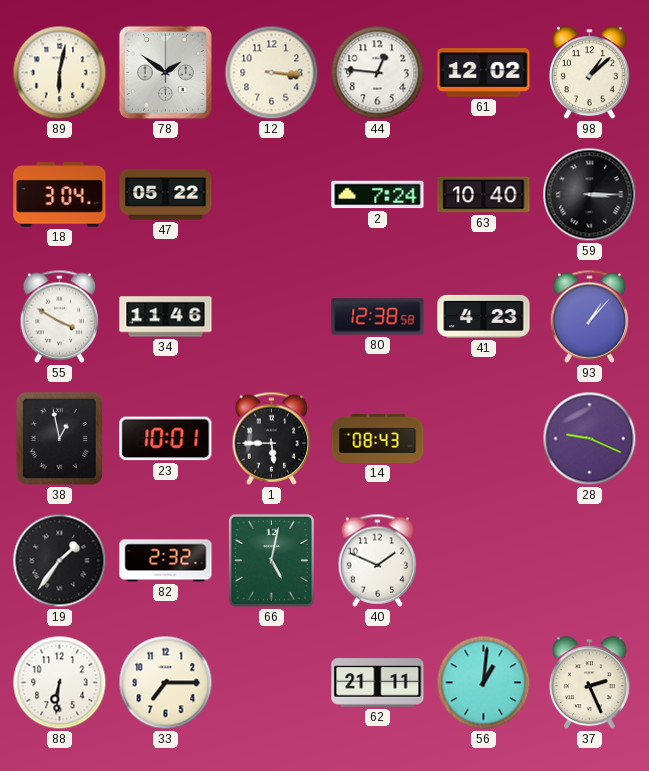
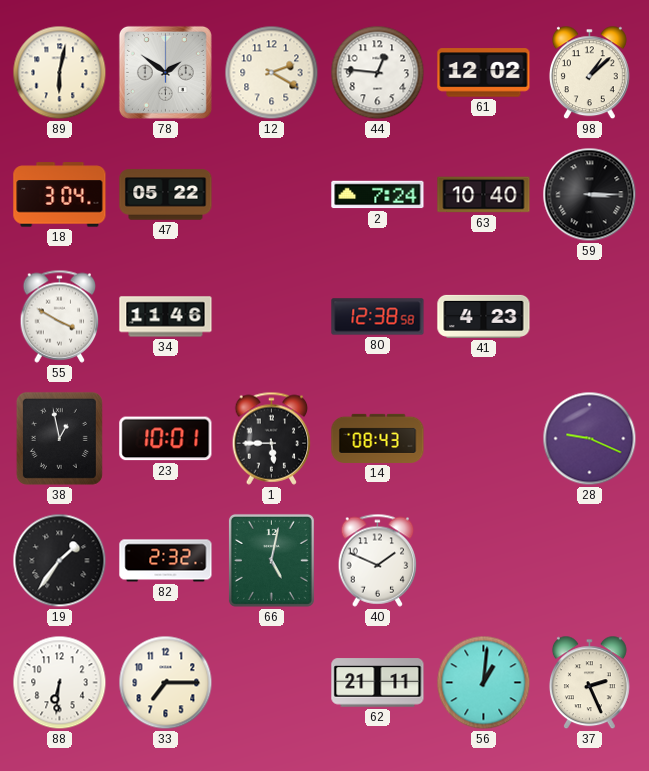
12: 3:16 -> 2:20
93: 1:07 -> none
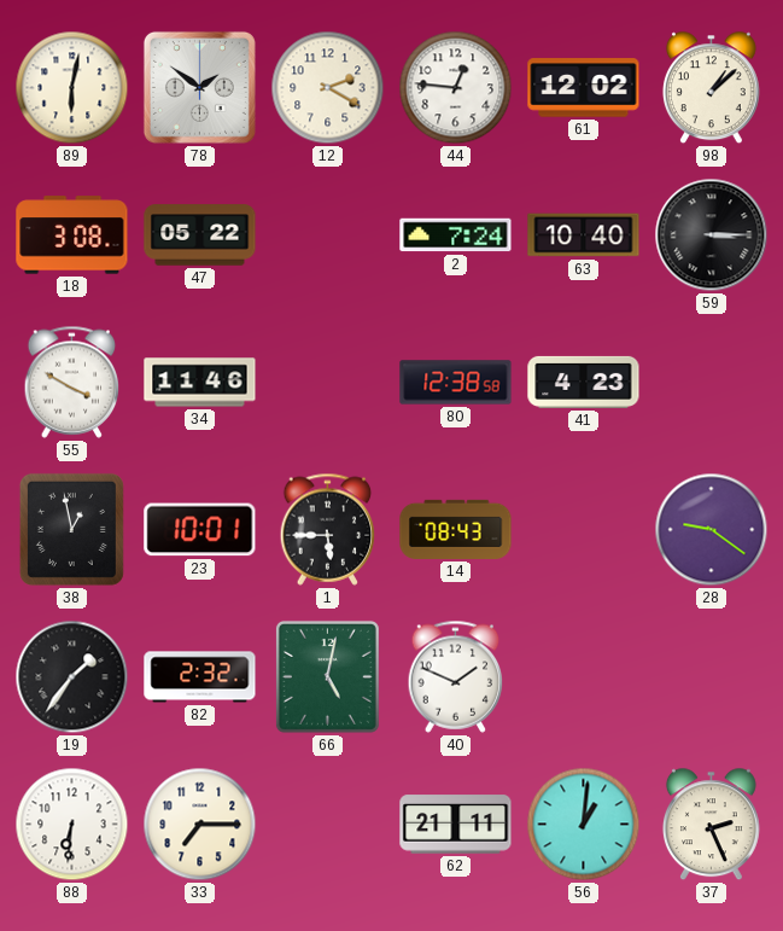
18: 3:04 -> 3:08
28: 9:19 -> 9:21
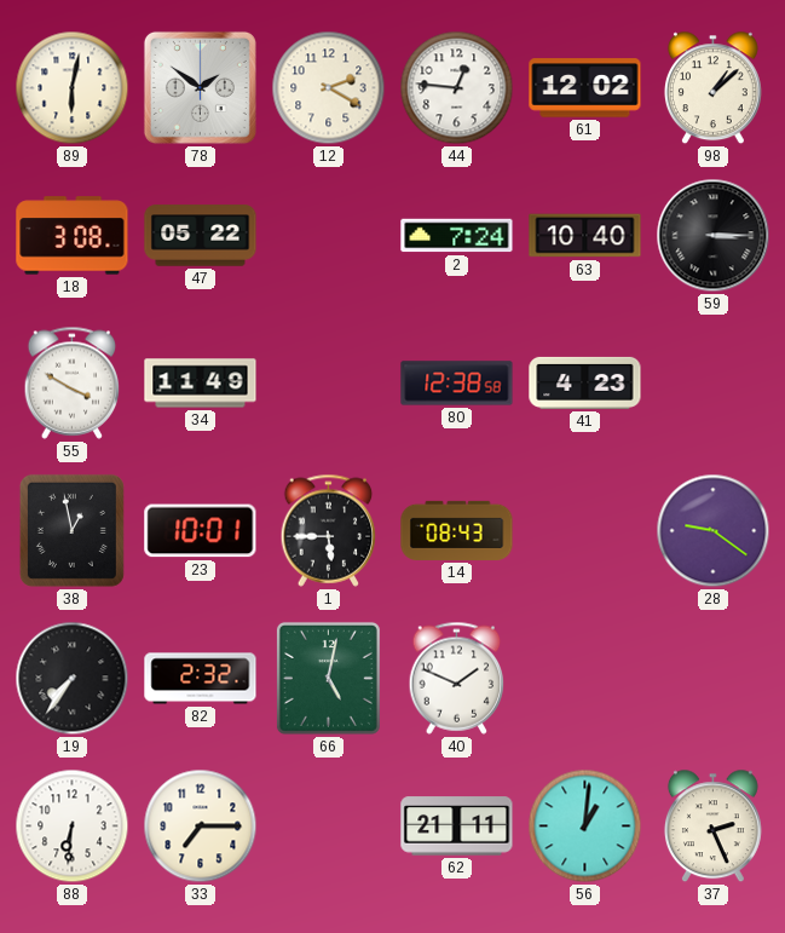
34: 11:46 -> 11:49
19: 1:36 -> 7:36
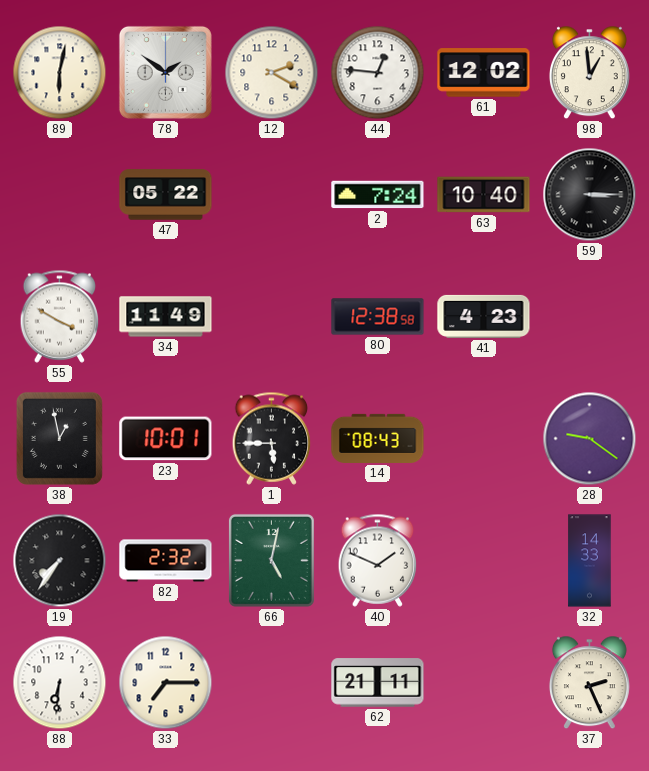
98: 1:08 -> 12:59
18: 3:08 -> none
32: none -> 14:33
56: 1:01 -> none
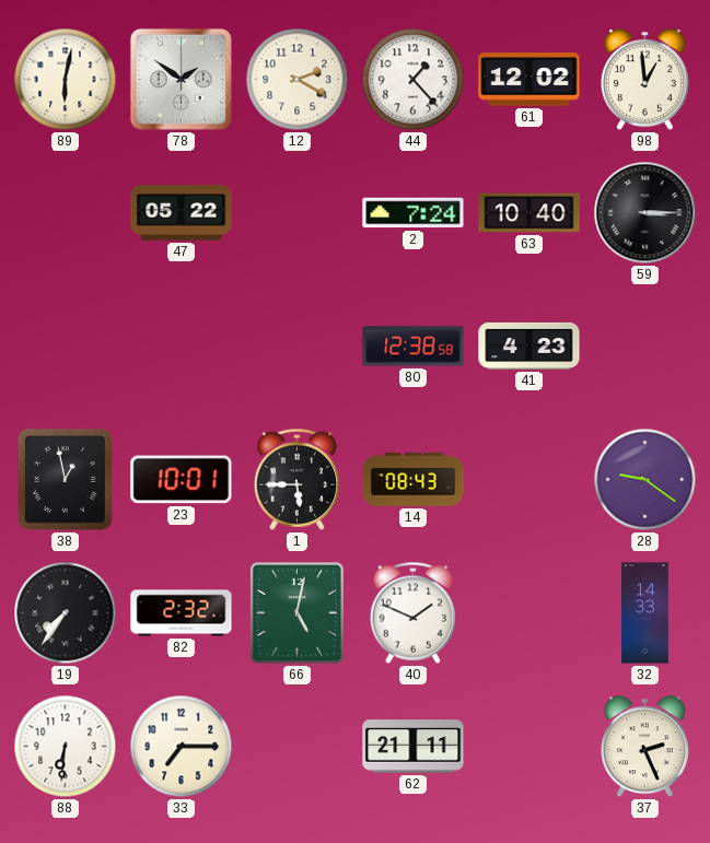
44: 12:46 -> 1:23
55: 3:50 -> none
34: 11:49 -> none
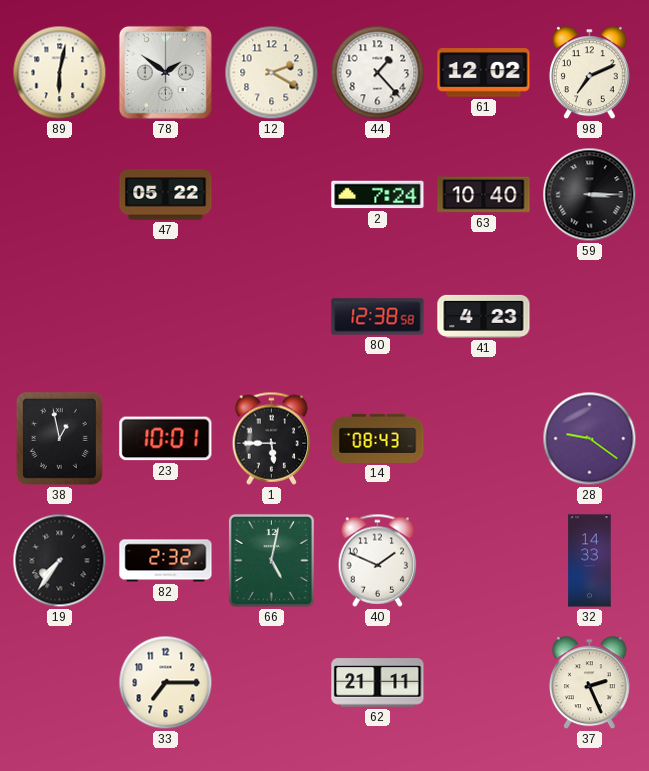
98: 12:59 -> 7:11
88: 6:31 -> none
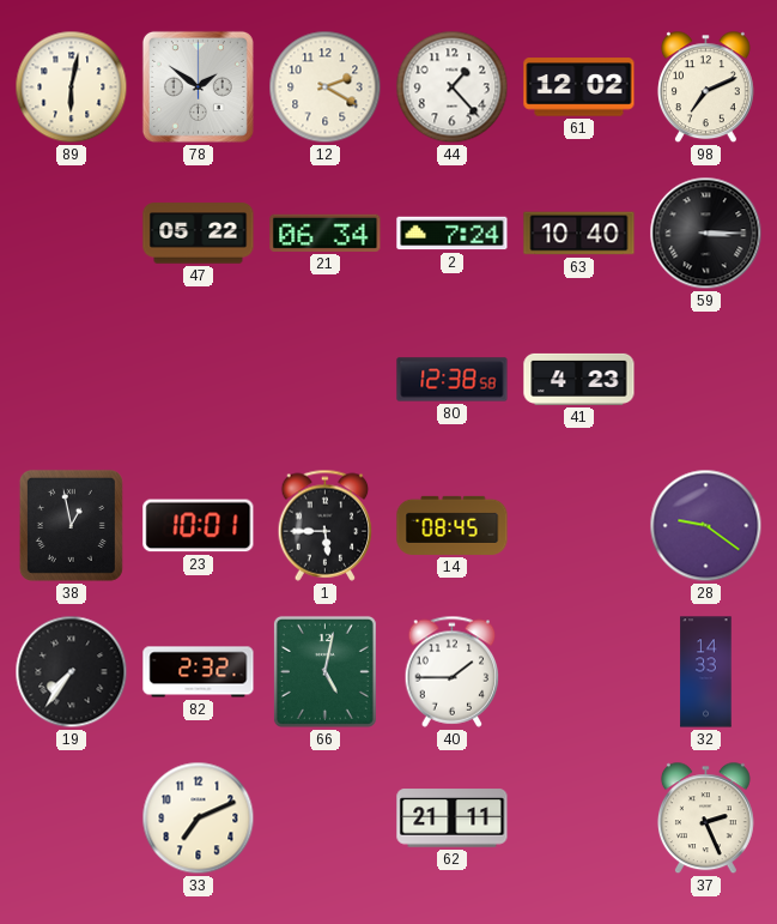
21: none -> 06:34
14: 08:43 -> 08:45
40: 1:49 -> 1:45
33: 7:15 -> 7:11
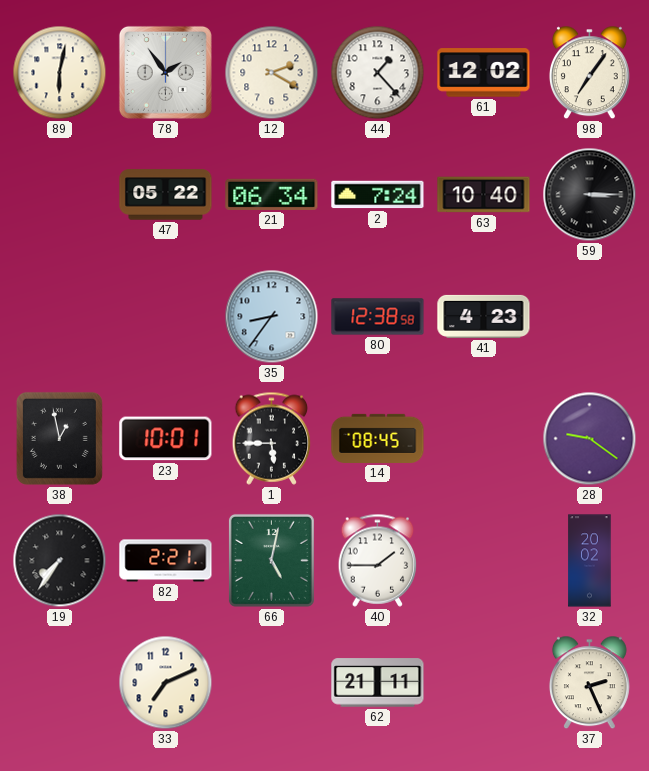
78: 1:51 -> 1:54
98: 7:11 -> 7:06
35: none -> 8:36
82: 2:32 -> 2:21
32: 14:33 -> 20:02
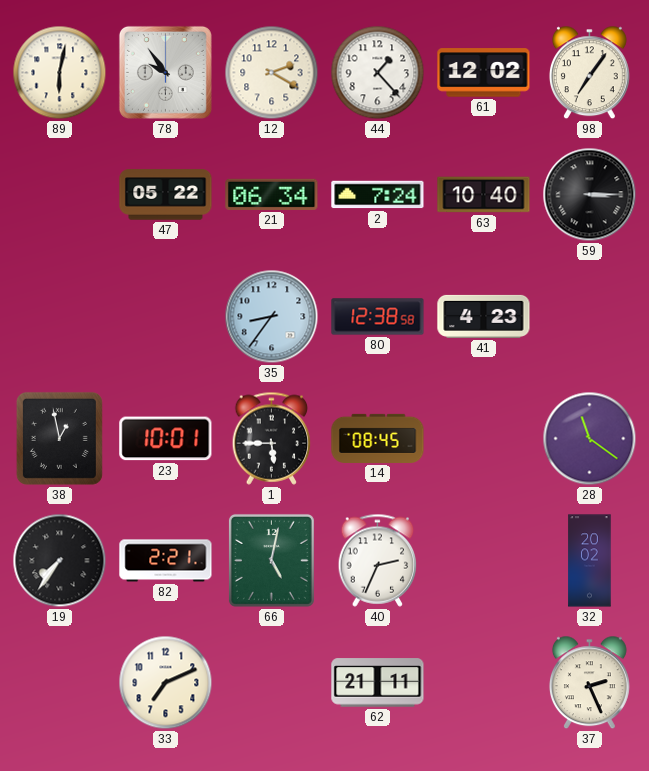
78: 1:54 -> 9:54
28: 9:21 -> 11:21
40: 1:45 -> 2:34
